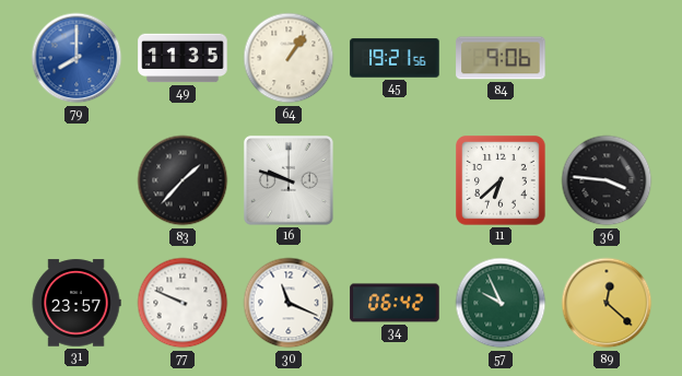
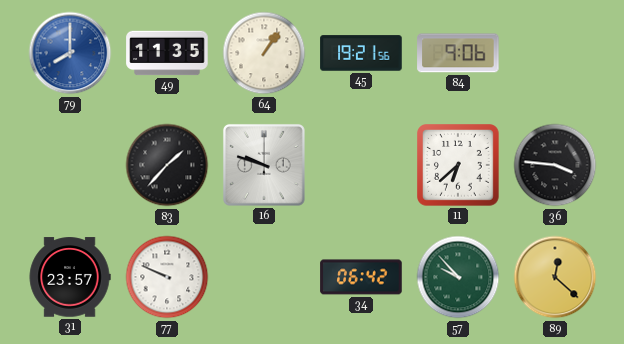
30: 11:19 -> none
57: 9:56 -> 9:53
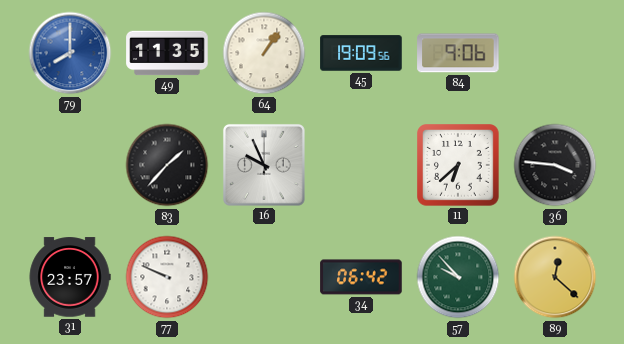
45: 19:21 -> 19:09
16: 9:48 -> 9:56
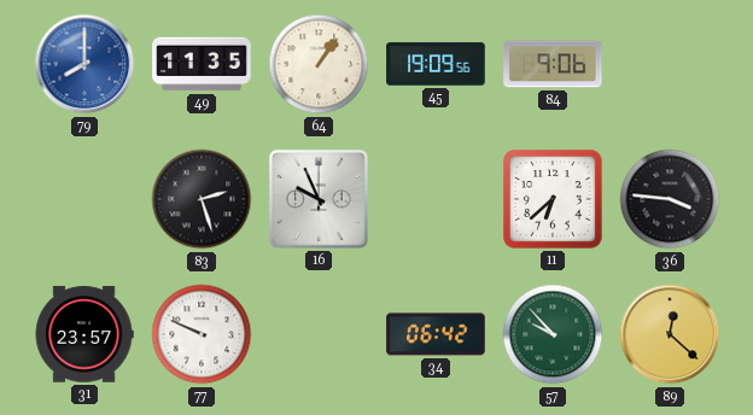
83: 1:37 -> 2:27
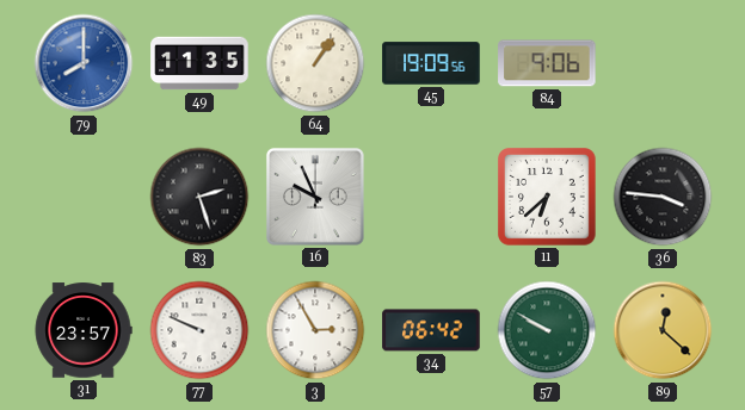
3: none -> 2:55
57: 9:53 -> 9:50
